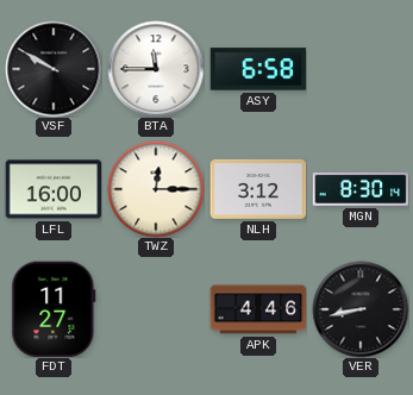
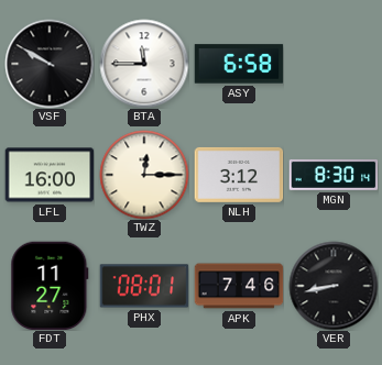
PHX: none -> 08:01
APK: 4:46 -> 7:46
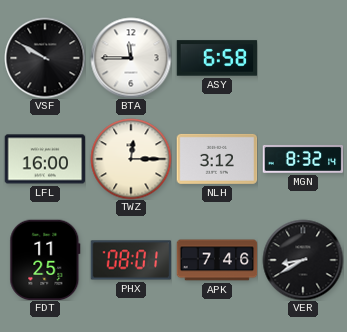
MGN: 8:30 -> 8:32
FDT: 11:27 -> 11:25
VER: 8:43 -> 8:40
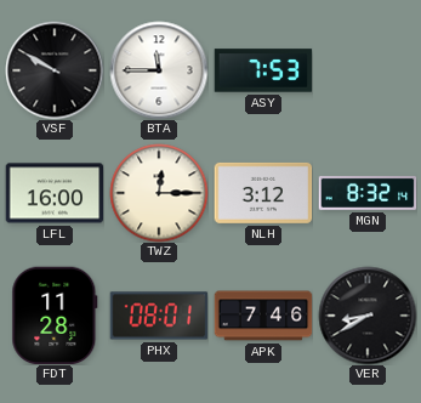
ASY: 6:58 -> 7:53
FDT: 11:25 -> 11:28
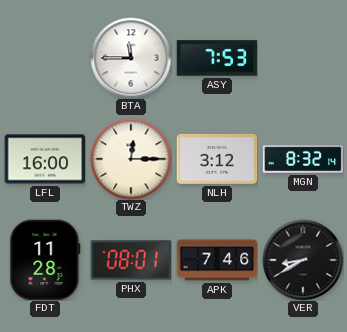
VSF: 9:50 -> none
